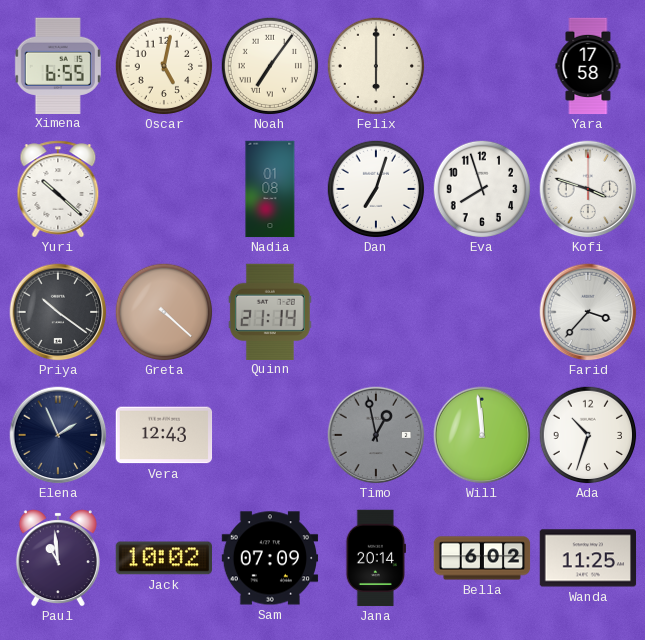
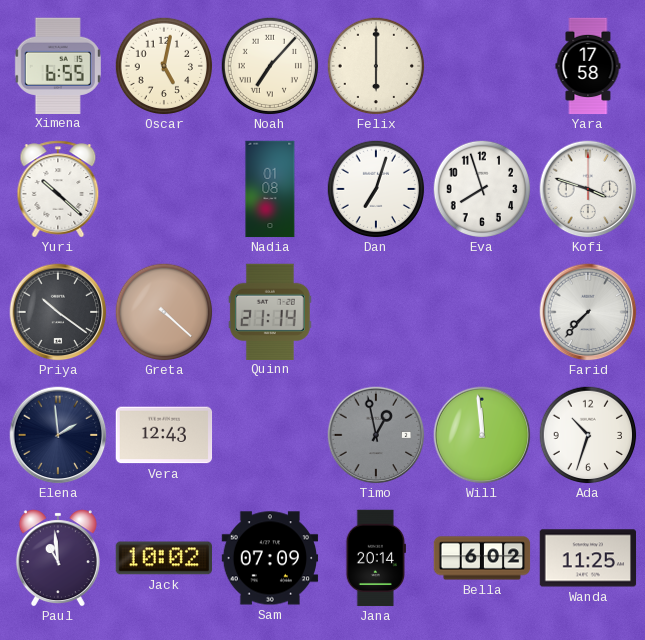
Noah: 7:06 -> 7:07
Farid: 3:37 -> 7:37
Elena: 1:56 -> 1:59
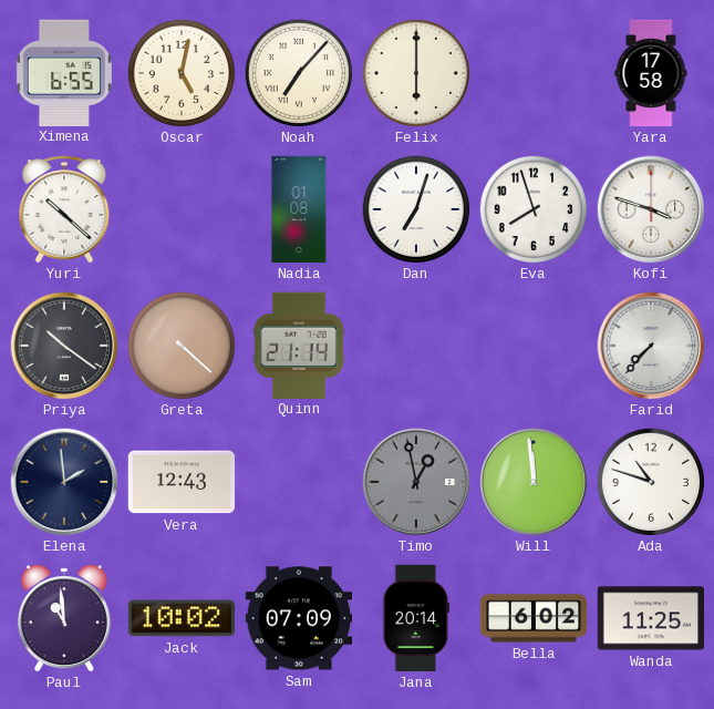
Ada: 10:33 -> 10:48
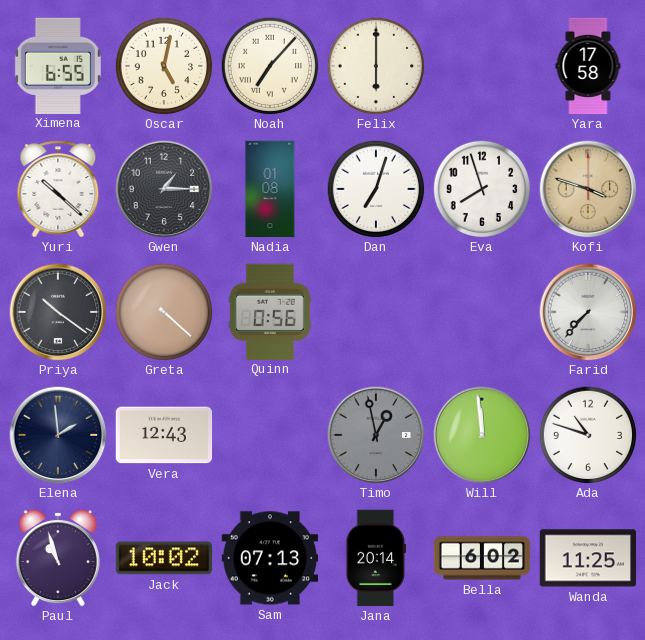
Gwen: none -> 1:15
Kofi dial: white -> champagne
Quinn: 21:14 -> 0:56
Paul: 10:59 -> 10:57
Sam: 07:09 -> 07:13
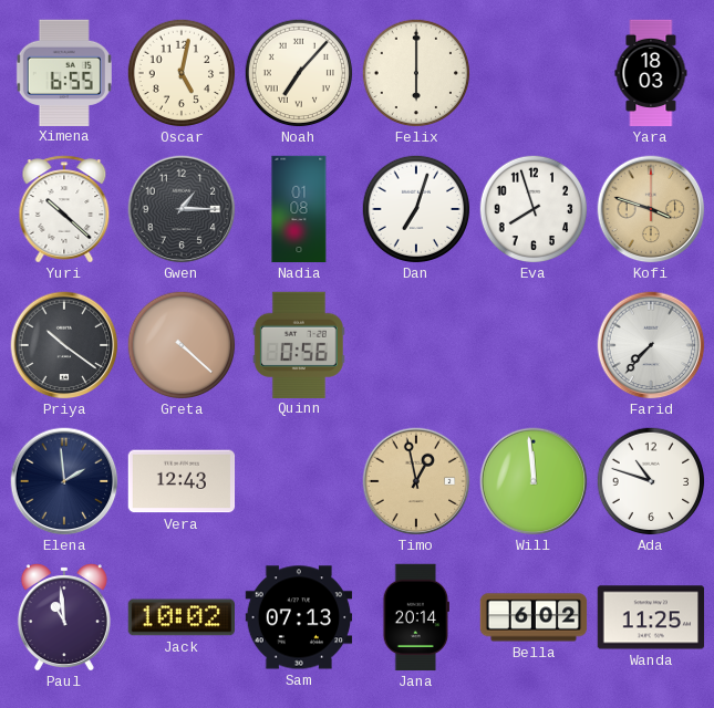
Yara: 17:58 -> 18:03
Timo dial: grey -> champagne
Paul: 10:57 -> 10:59
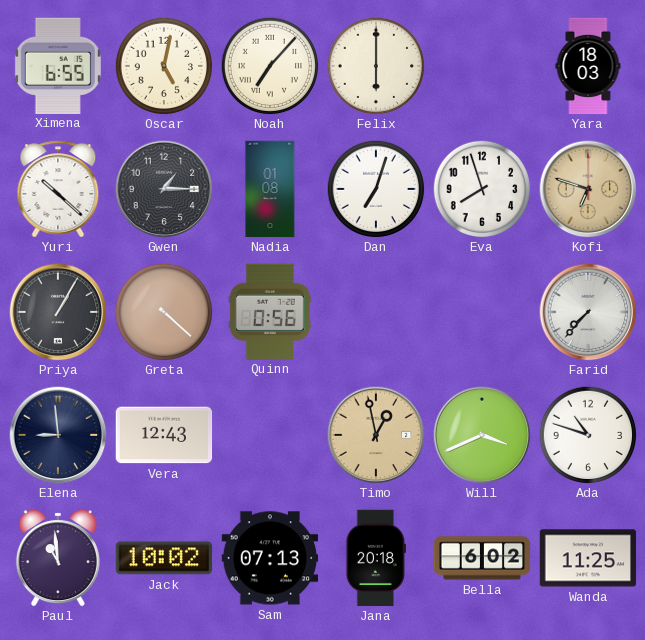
Kofi: 3:48 -> 6:48
Priya: 10:21 -> 1:05
Elena: 1:59 -> 8:59
Will: 11:59 -> 3:41
Jana: 20:14 -> 20:18
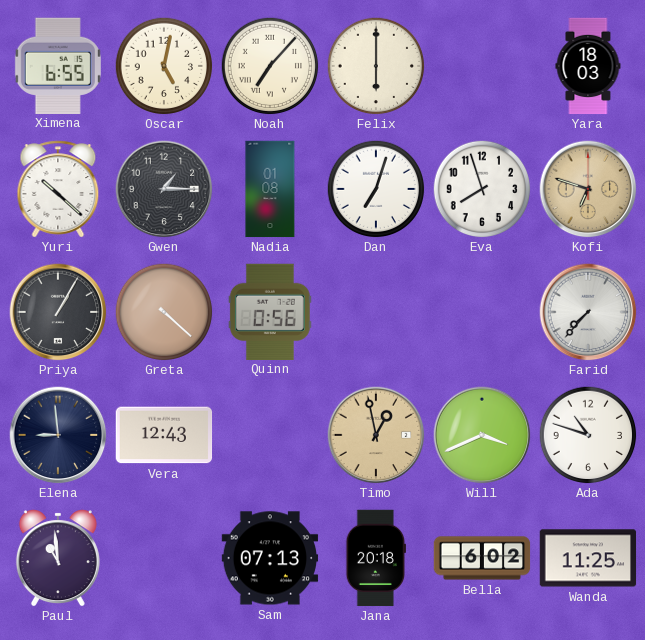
Jack: 10:02 -> none
